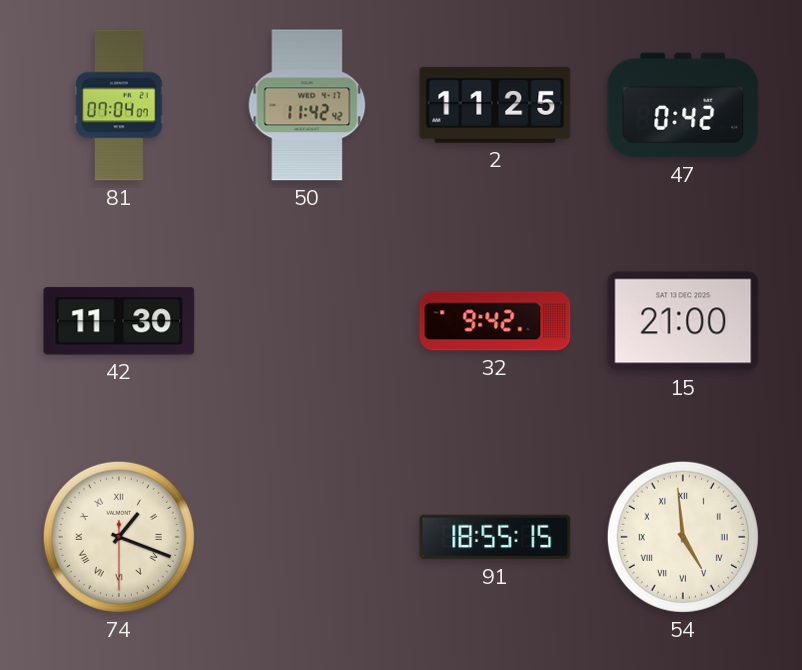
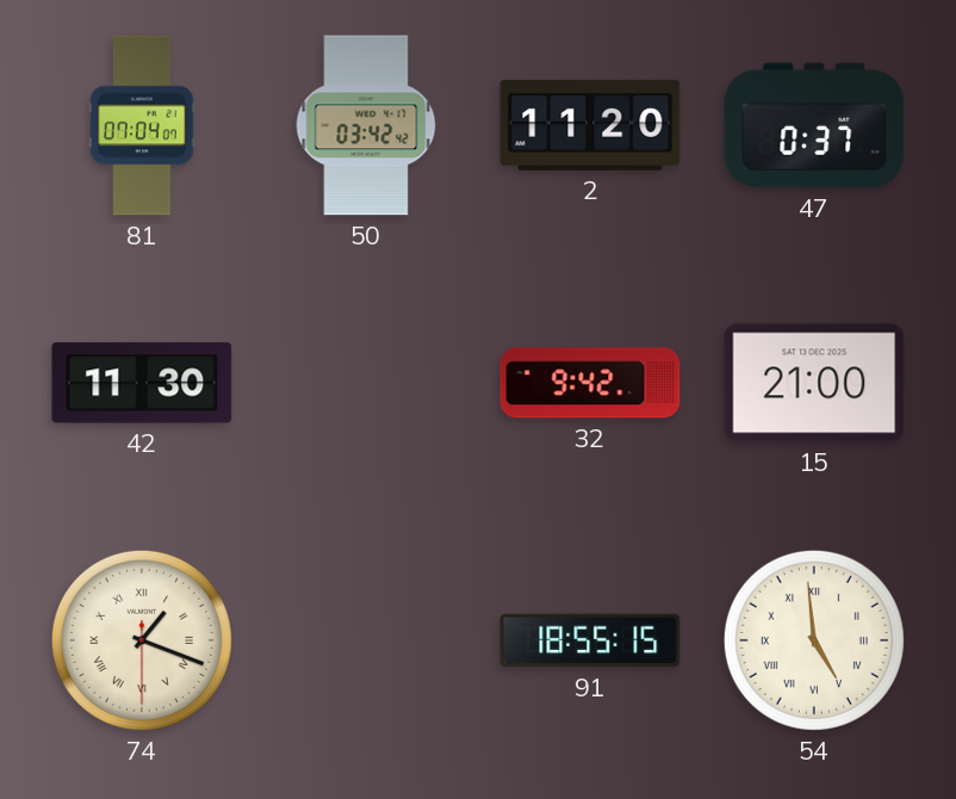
50: 11:42 -> 03:42
2: 11:25 -> 11:20
47: 0:42 -> 0:37
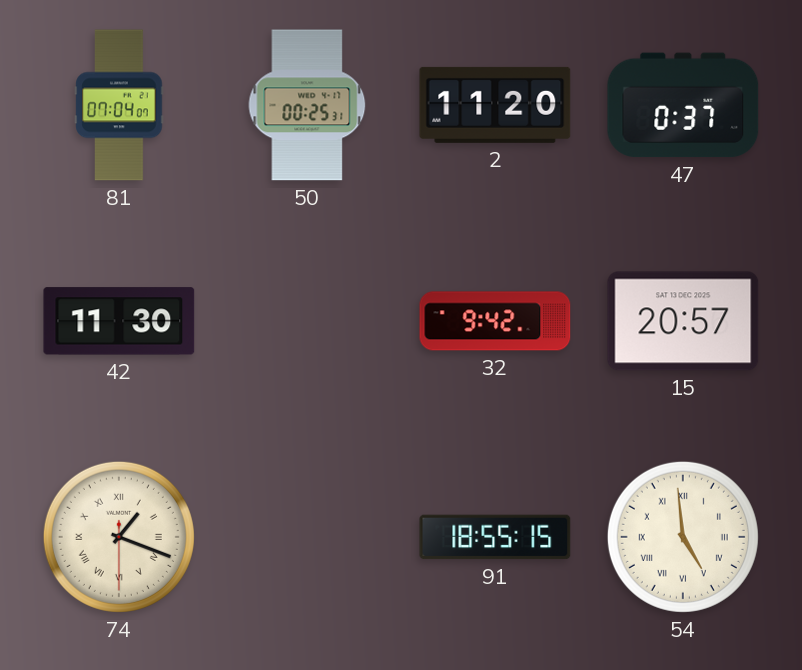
50: 03:42 -> 00:25
15: 21:00 -> 20:57
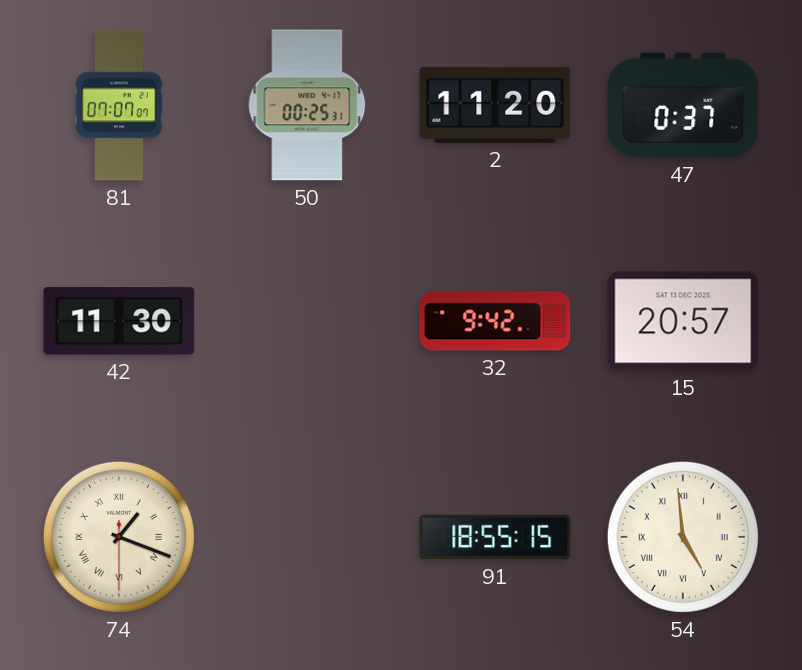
81: 07:04 -> 07:07
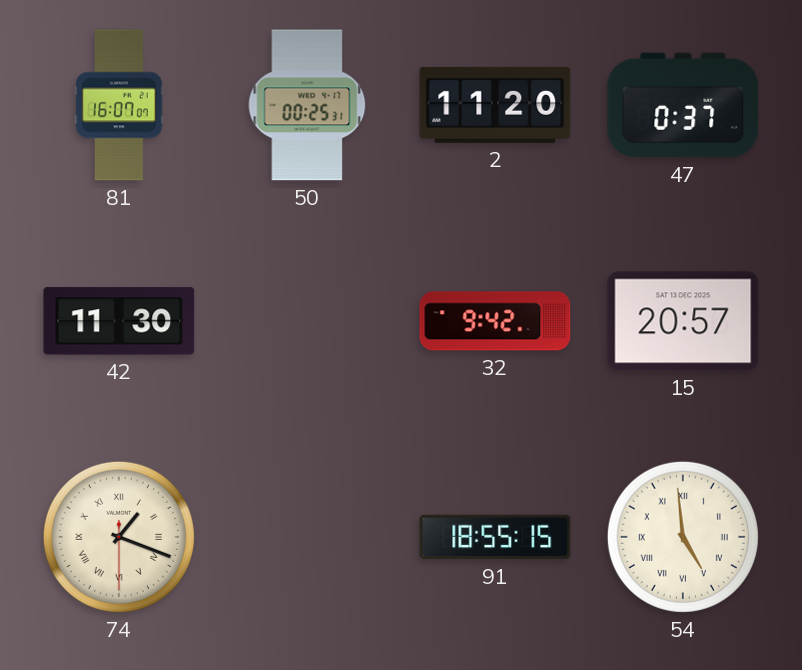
81: 07:07 -> 16:07
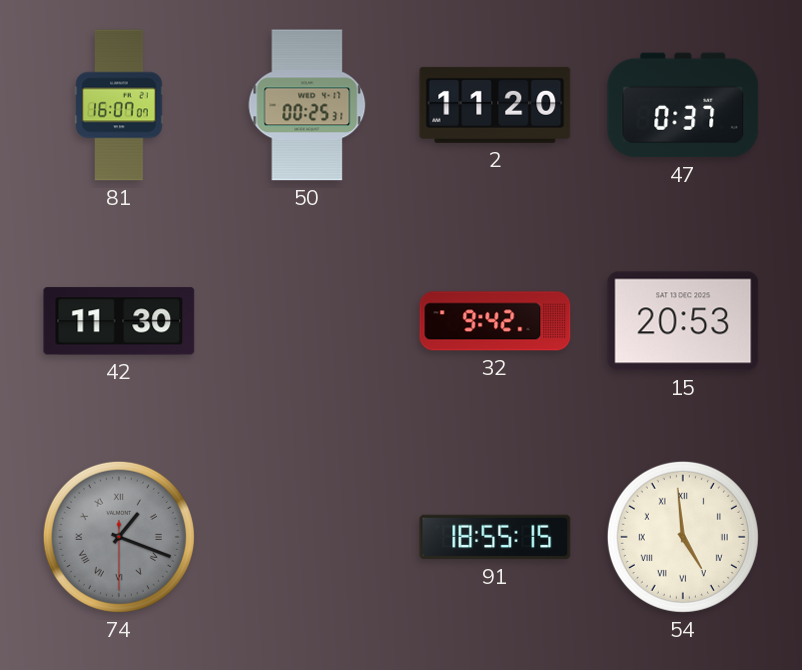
15: 20:57 -> 20:53
74 dial: cream -> grey
